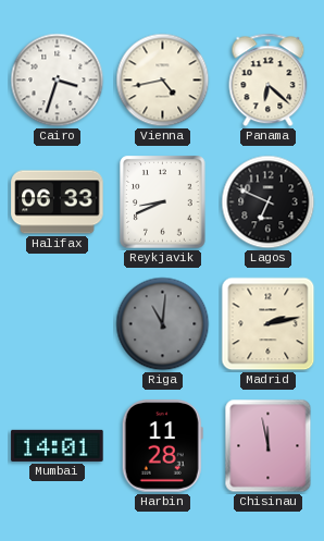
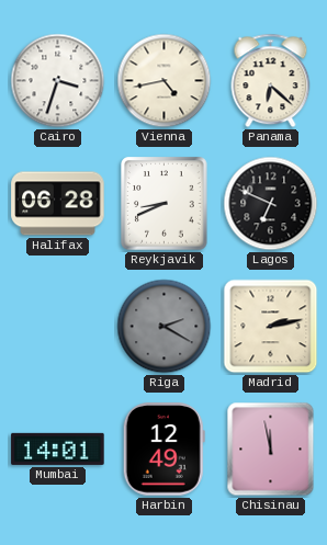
Halifax: 06:33 -> 06:28
Riga: 11:01 -> 2:20
Harbin: 11:28 -> 12:49
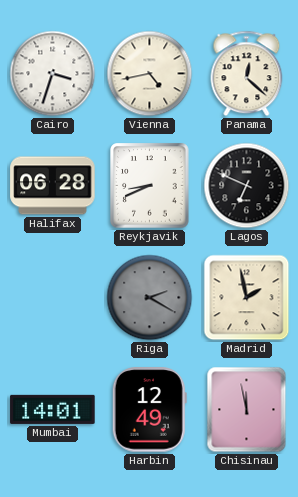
Panama: 6:22 -> 12:22
Madrid: 2:13 -> 1:58
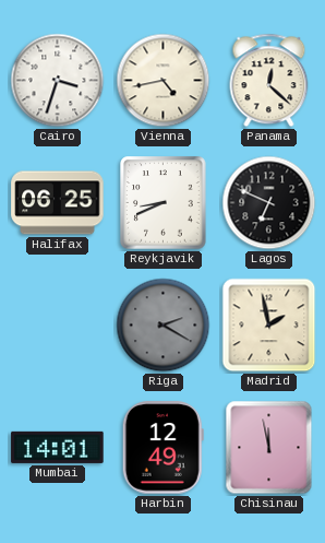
Halifax: 06:28 -> 06:25
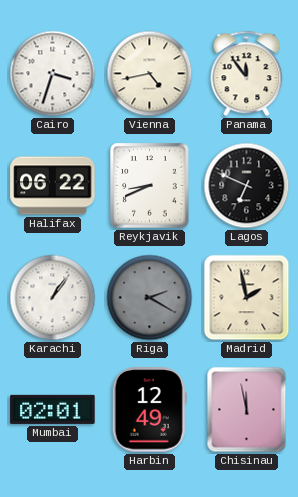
Panama: 12:22 -> 11:54
Halifax: 06:25 -> 06:22
Karachi: none -> 1:06
Mumbai: 14:01 -> 02:01
